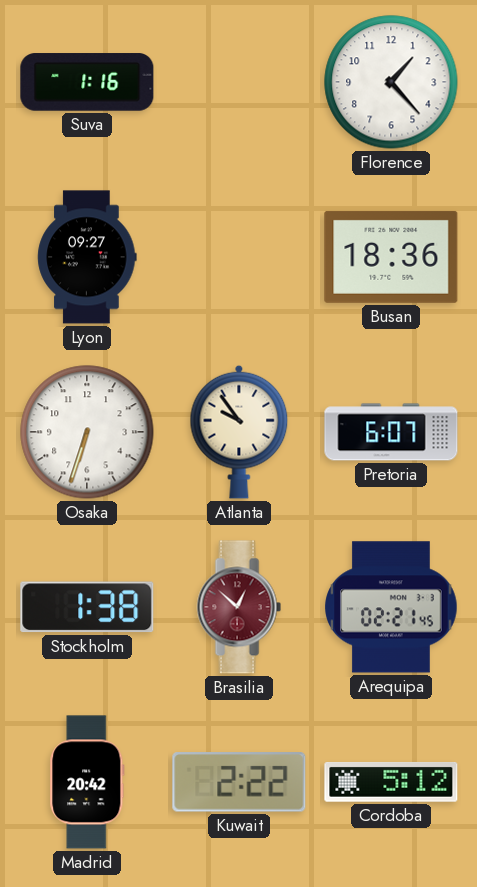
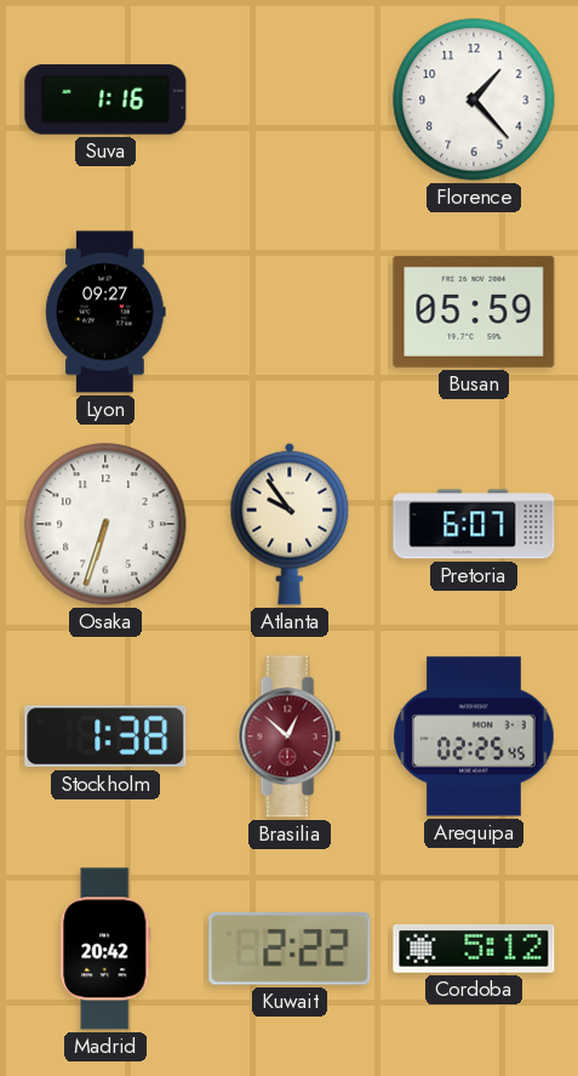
Busan: 18:36 -> 05:59
Arequipa: 02:21 -> 02:25
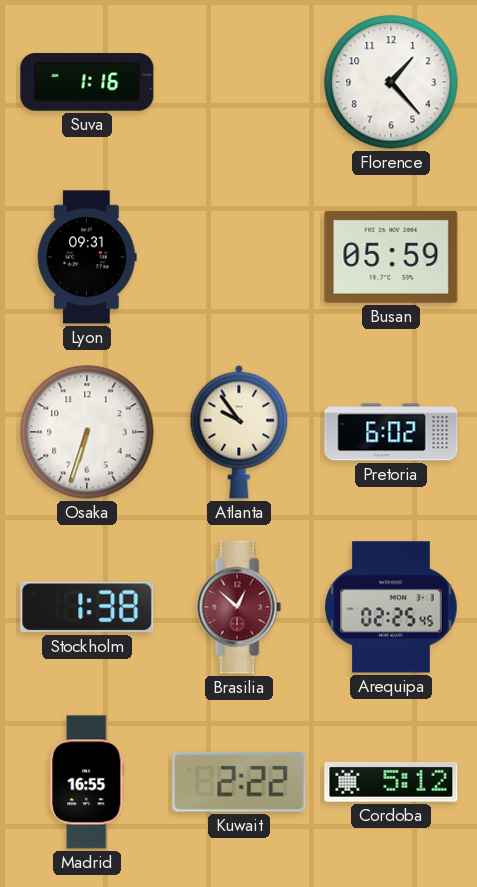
Lyon: 09:27 -> 09:31
Pretoria: 6:07 -> 6:02
Madrid: 20:42 -> 16:55
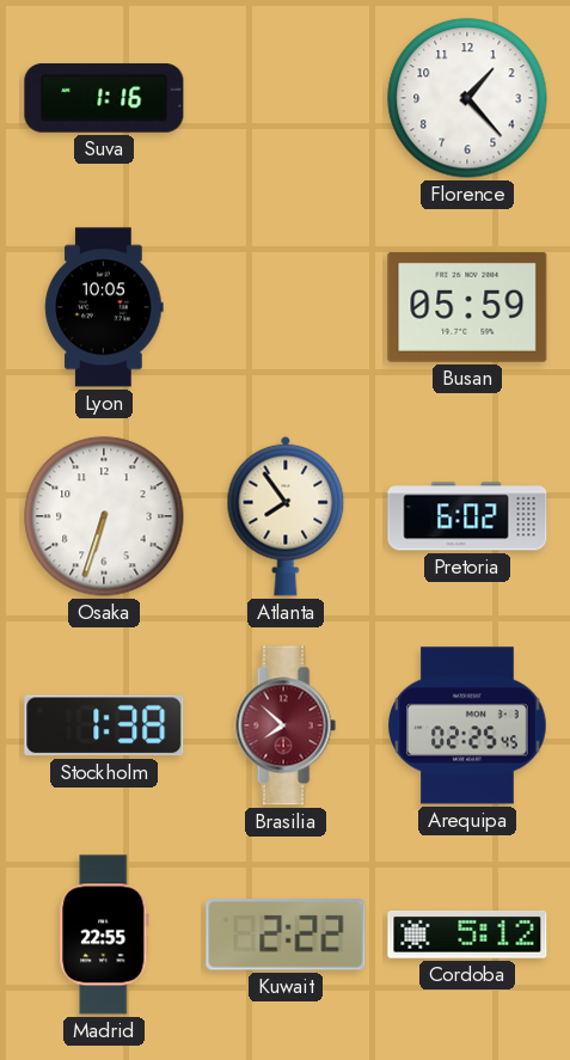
Lyon: 09:31 -> 10:05
Atlanta: 9:54 -> 7:54
Brasilia: 12:52 -> 7:52
Madrid: 16:55 -> 22:55
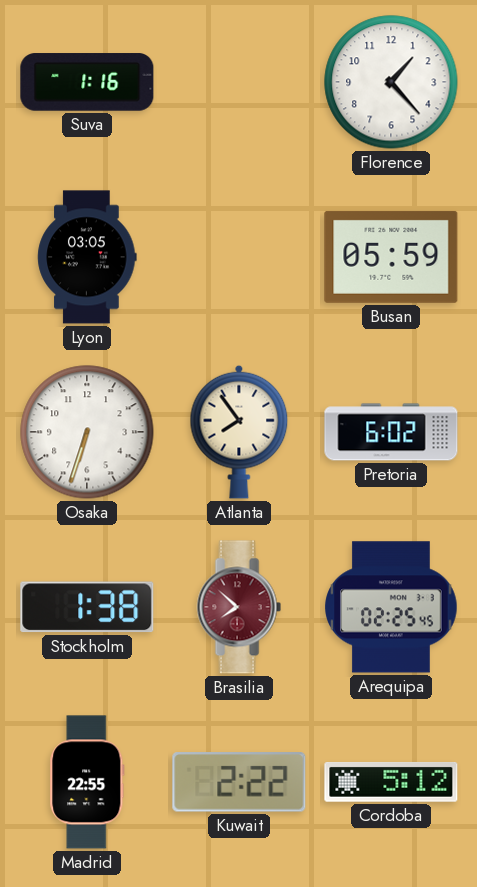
Lyon: 10:05 -> 03:05
